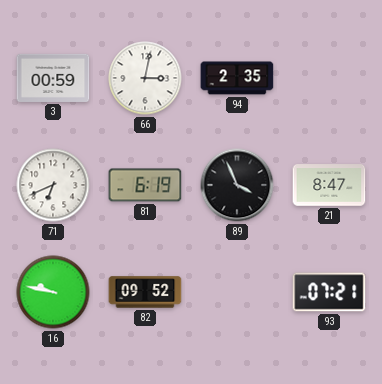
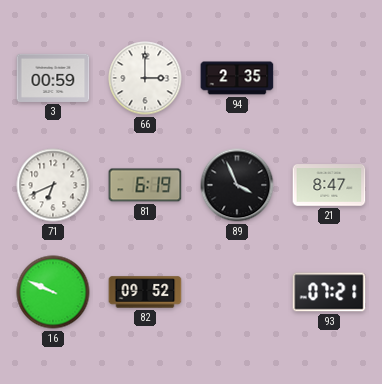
66: 3:02 -> 3:00
16: 9:47 -> 9:49
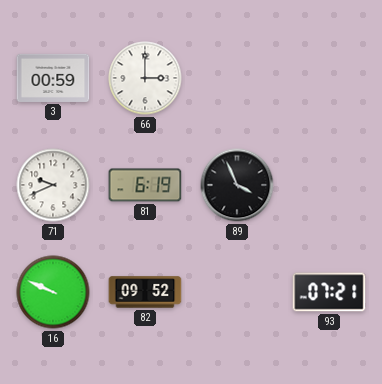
94: 2:35 -> none
71: 6:41 -> 9:41
21: 8:47 -> none
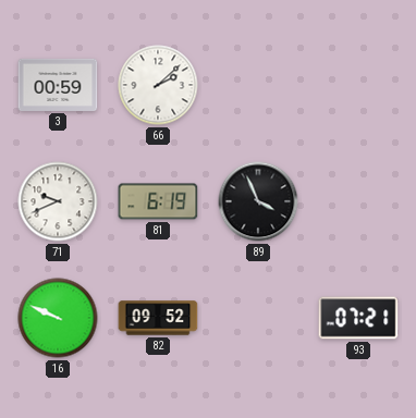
66: 3:00 -> 2:08
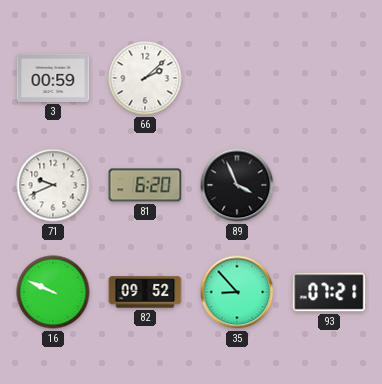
81: 6:19 -> 6:20
35: none -> 8:53
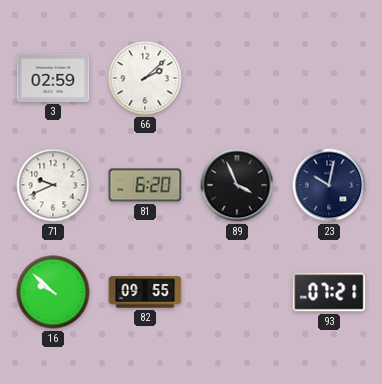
3: 00:59 -> 02:59
23: none -> 10:02
16: 9:49 -> 9:52
82: 09:52 -> 09:55
35: 8:53 -> none
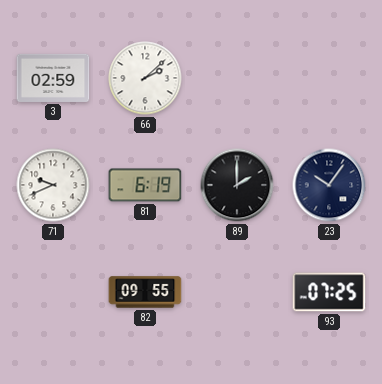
81: 6:20 -> 6:19
89: 3:56 -> 2:00
23: 10:02 -> 10:06
16: 9:52 -> none
93: 07:21 -> 07:25
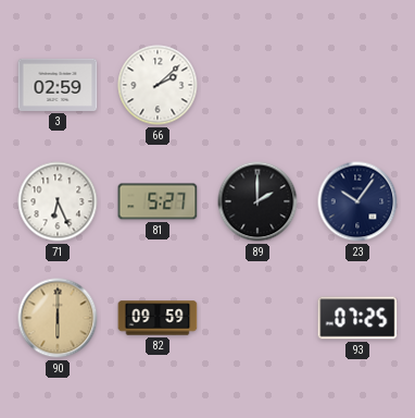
71: 9:41 -> 6:26
81: 6:19 -> 5:27
90: none -> 6:00
82: 09:55 -> 09:59
